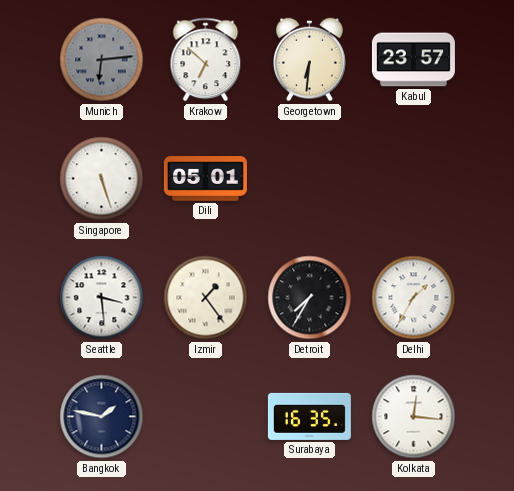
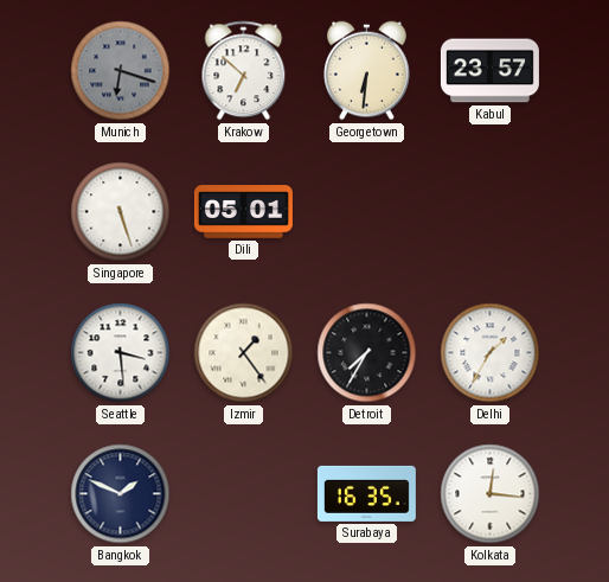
Munich: 6:14 -> 6:18
Bangkok: 1:47 -> 1:49
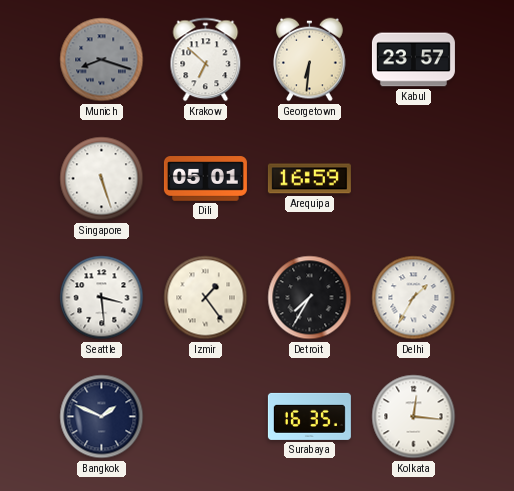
Munich: 6:18 -> 8:18
Arequipa: none -> 16:59
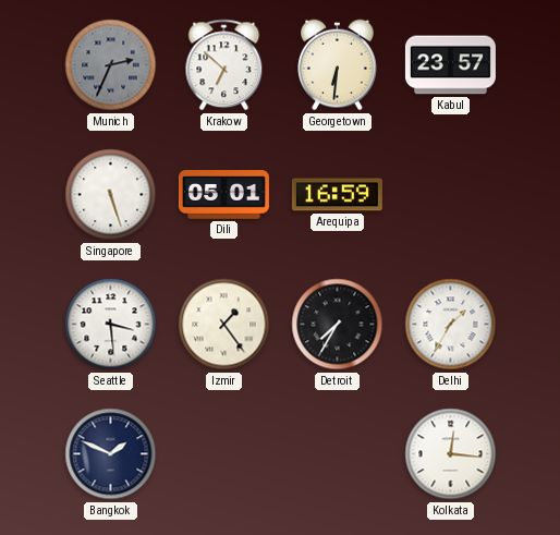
Munich: 8:18 -> 2:34
Surabaya: 16:35 -> none
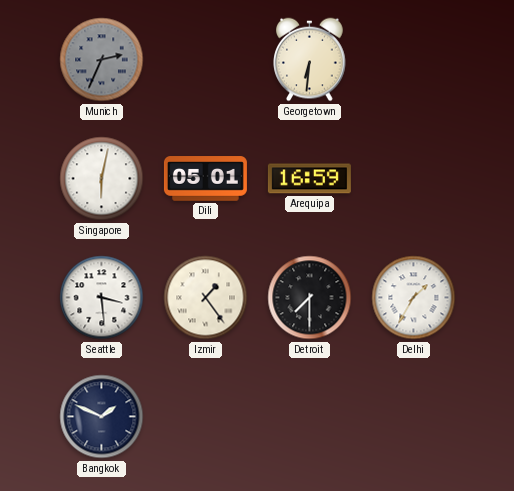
Krakow: 6:52 -> none
Kabul: 23:57 -> none
Singapore: 5:27 -> 6:02
Detroit: 7:35 -> 7:30
Kolkata: 12:16 -> none
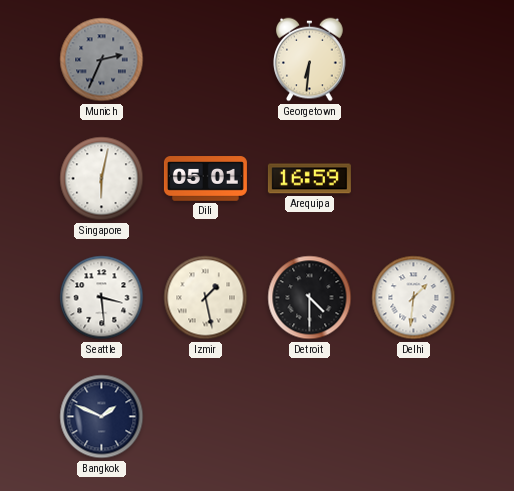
Izmir: 1:24 -> 1:28
Detroit: 7:30 -> 4:30
Delhi: 1:35 -> 1:31
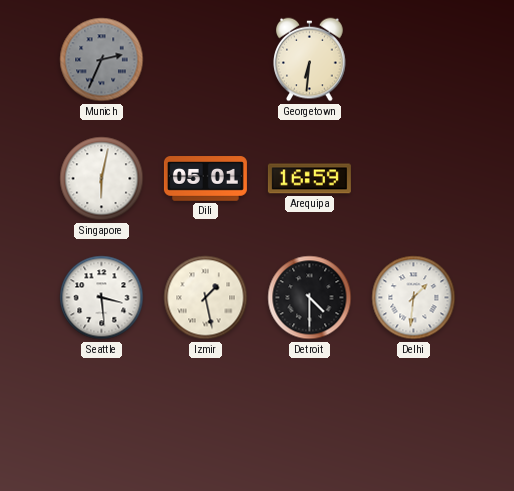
Bangkok: 1:49 -> none
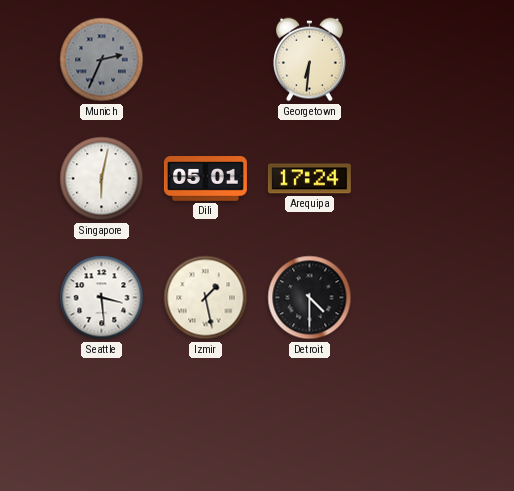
Arequipa: 16:59 -> 17:24
Delhi: 1:31 -> none
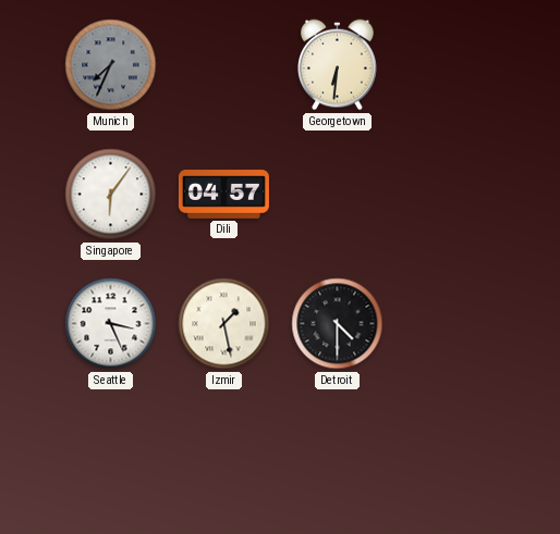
Munich: 2:34 -> 7:34
Singapore: 6:02 -> 6:06
Dili: 05:01 -> 04:57
Arequipa: 17:24 -> none
Seattle: 3:29 -> 3:26
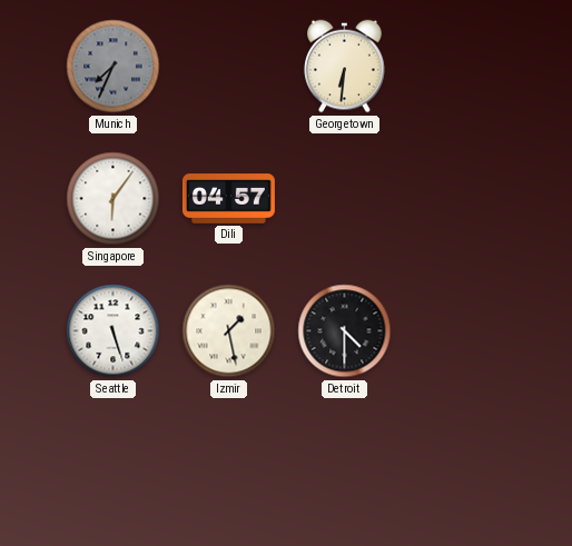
Seattle: 3:26 -> 5:27
